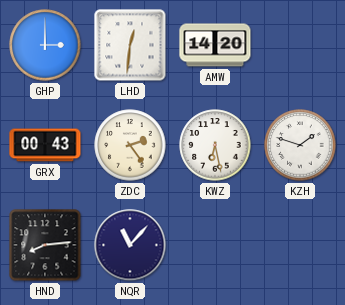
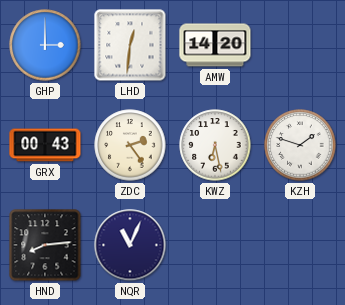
NQR: 11:07 -> 11:04
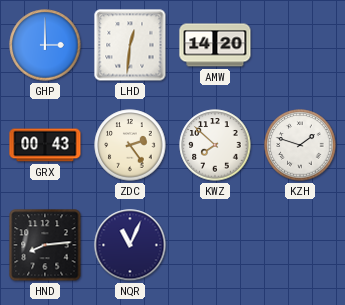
KWZ: 6:28 -> 7:52
